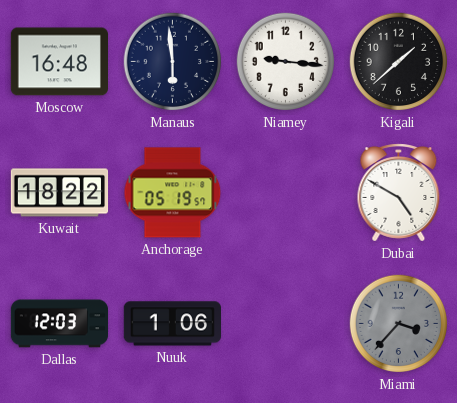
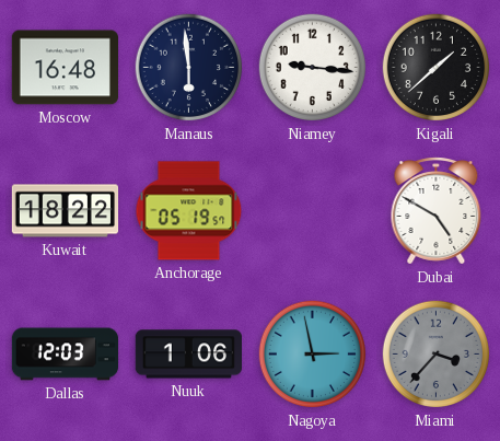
Nagoya: none -> 2:58
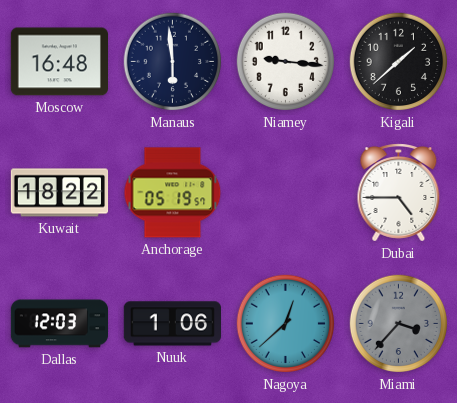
Dubai: 4:50 -> 4:45
Nagoya: 2:58 -> 12:38
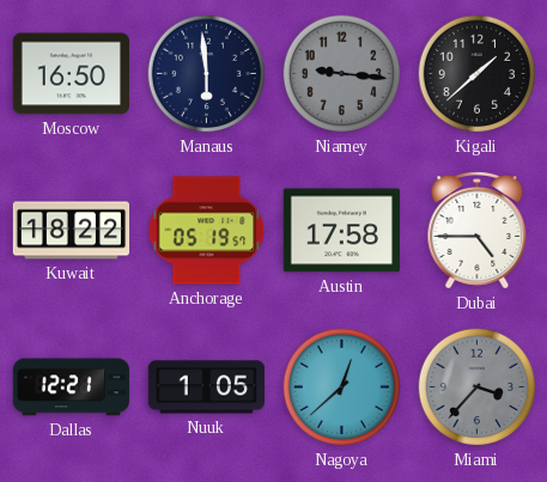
Moscow: 16:48 -> 16:50
Niamey dial: white -> grey
Austin: none -> 17:58
Dallas: 12:03 -> 12:21
Nuuk: 1:06 -> 1:05
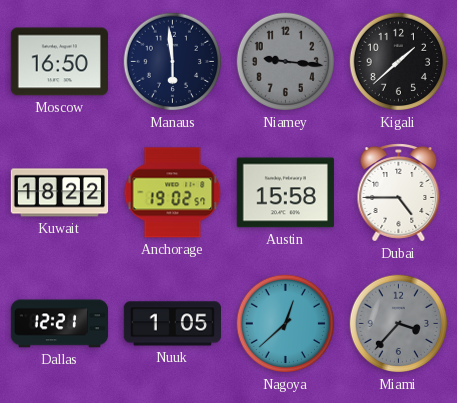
Anchorage: 05:19 -> 19:02
Austin: 17:58 -> 15:58
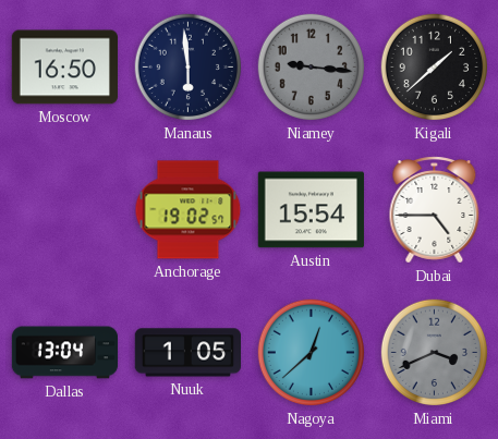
Kuwait: 18:22 -> none
Austin: 15:58 -> 15:54
Dallas: 12:21 -> 13:04
Miami: 3:37 -> 3:41
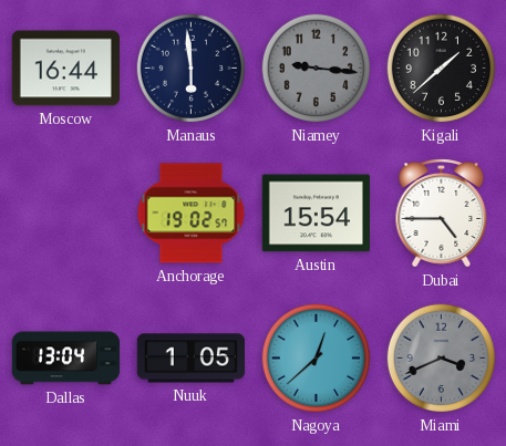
Moscow: 16:50 -> 16:44
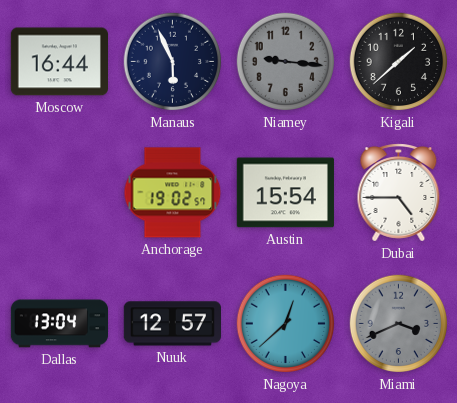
Manaus: 5:59 -> 5:56
Nuuk: 1:05 -> 12:57
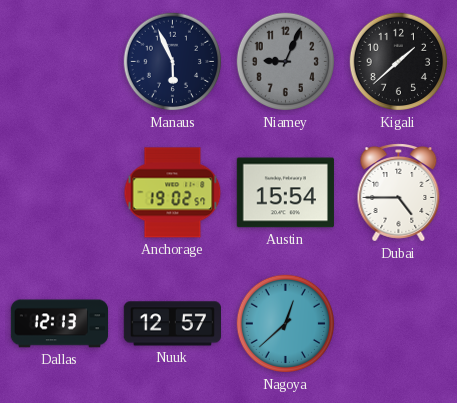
Moscow: 16:44 -> none
Niamey: 9:16 -> 9:04
Dallas: 13:04 -> 12:13
Miami: 3:41 -> none
